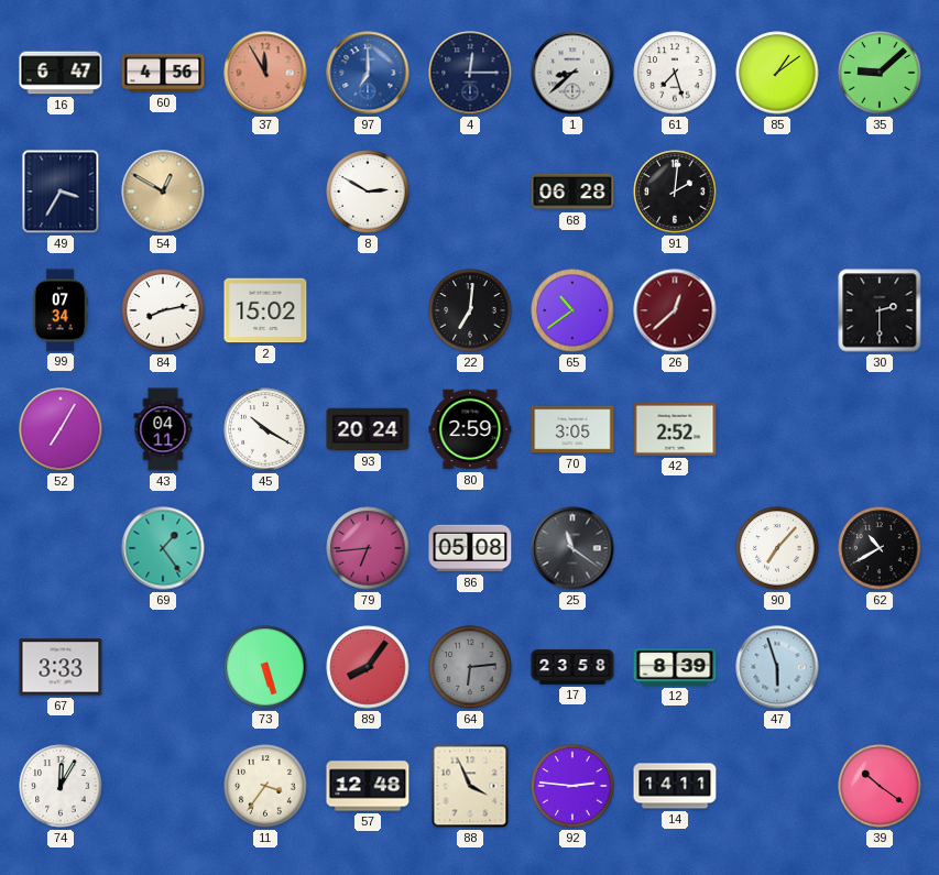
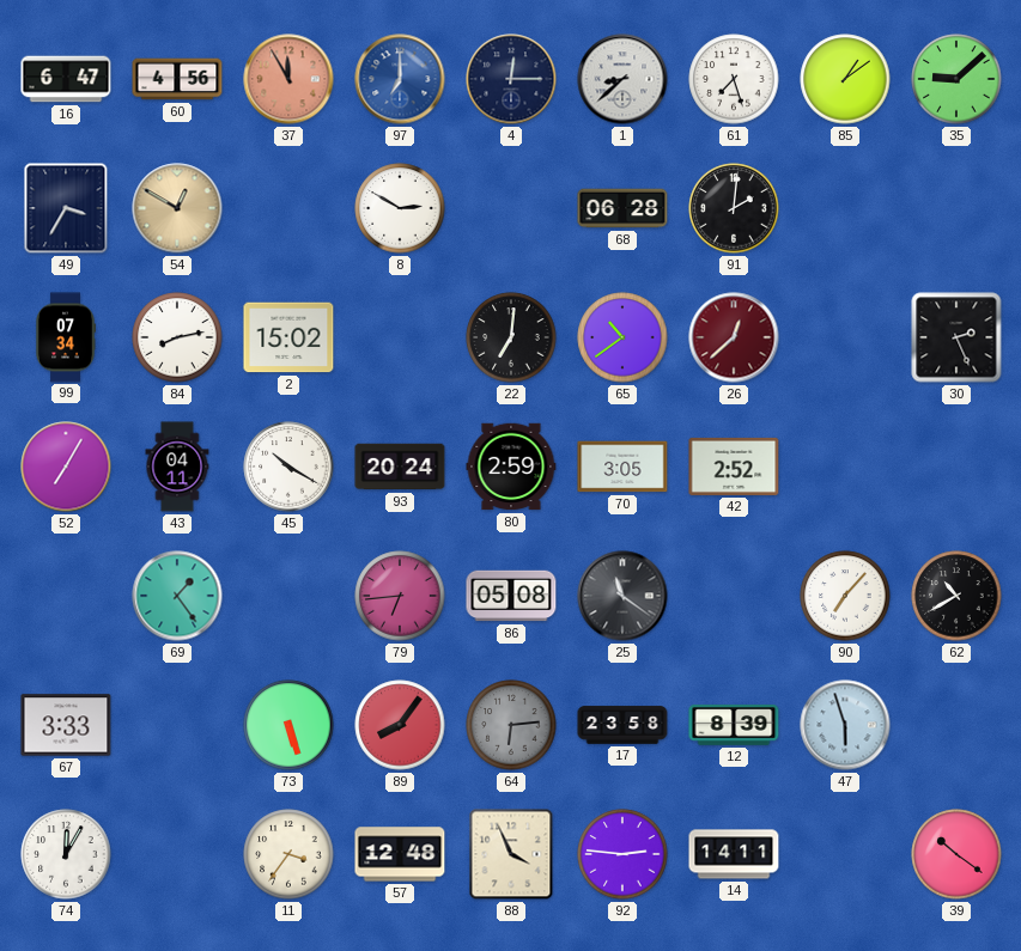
30: 2:30 -> 2:26
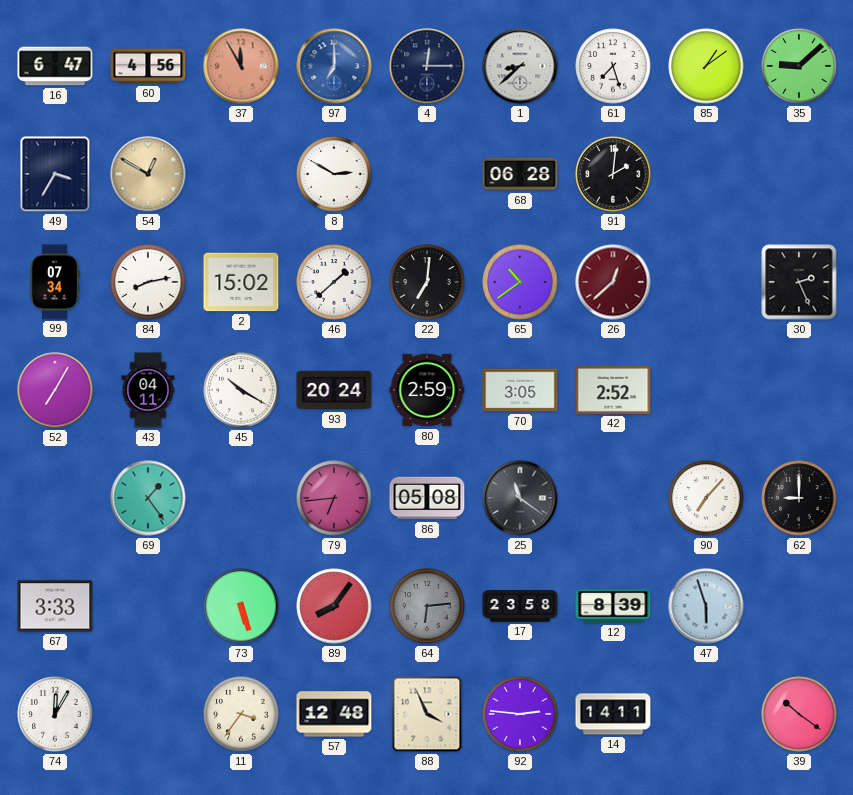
46: none -> 1:38
62: 10:40 -> 9:00
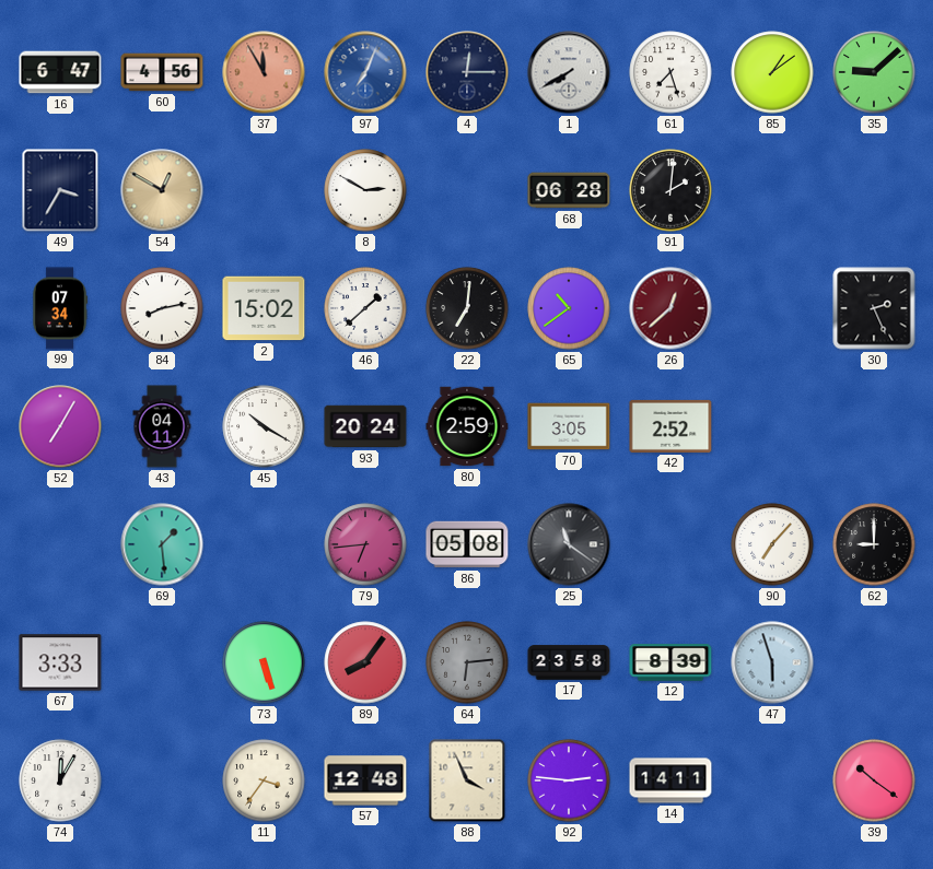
97: 7:00 -> 7:04
1: 8:38 -> 7:40
69: 1:24 -> 1:29
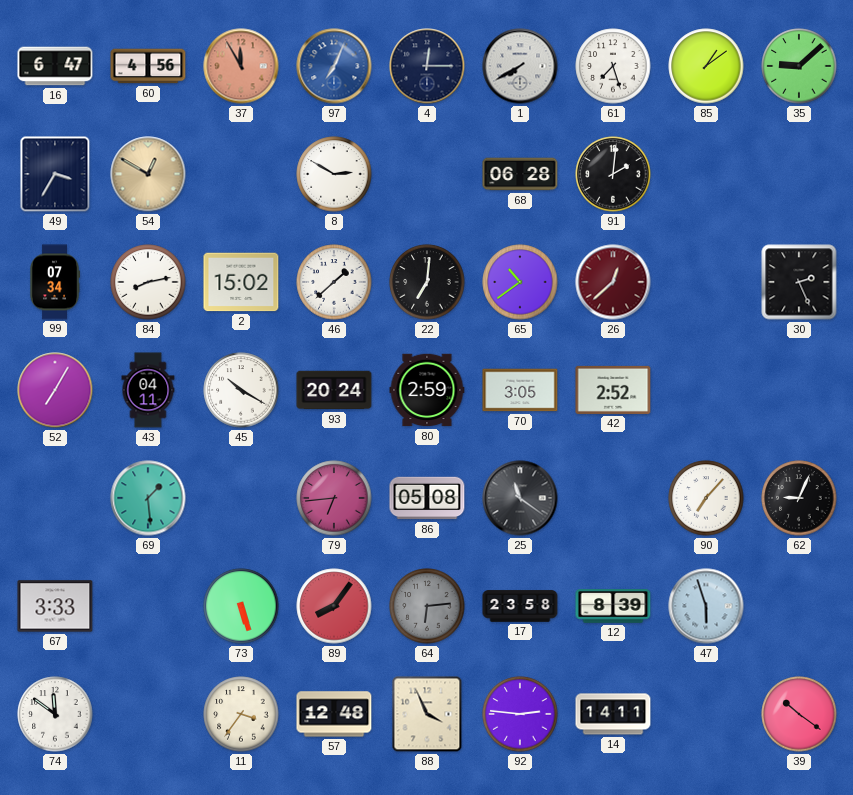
62: 9:00 -> 9:04
74: 12:05 -> 11:51
